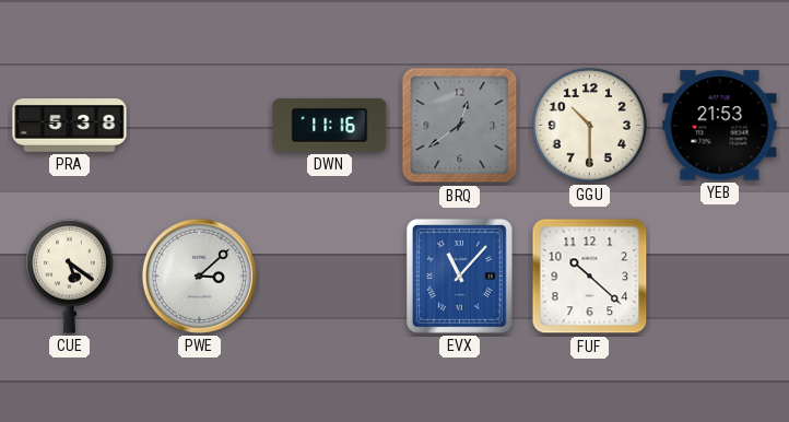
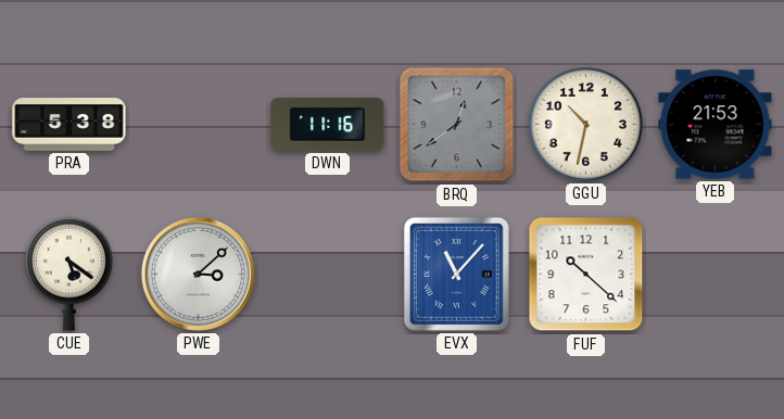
GGU: 10:30 -> 10:32
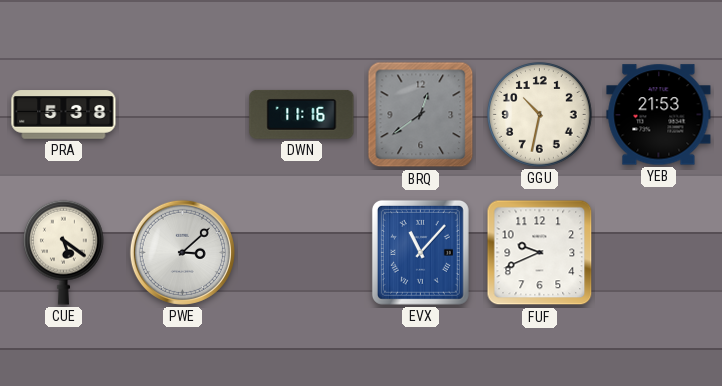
FUF: 10:22 -> 9:41
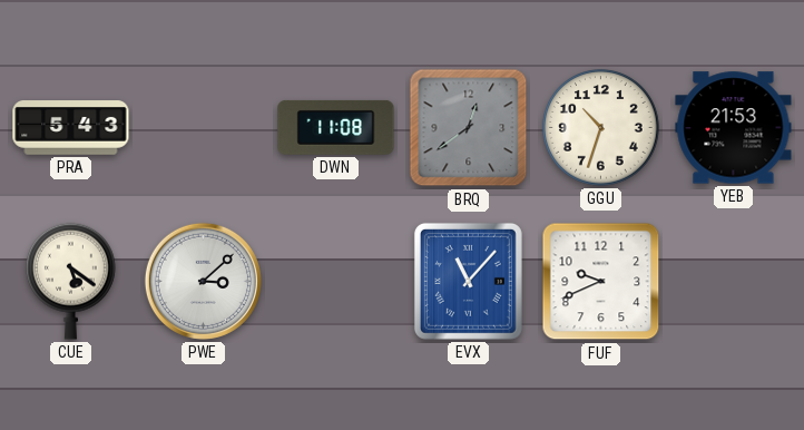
PRA: 5:38 -> 5:43
DWN: 11:16 -> 11:08
GGU: 10:32 -> 10:33
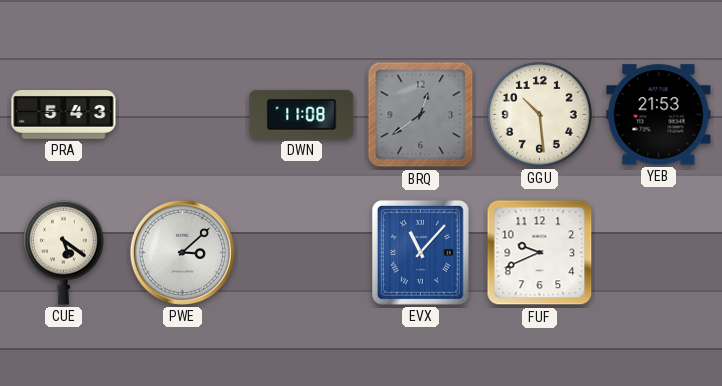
GGU: 10:33 -> 10:29
